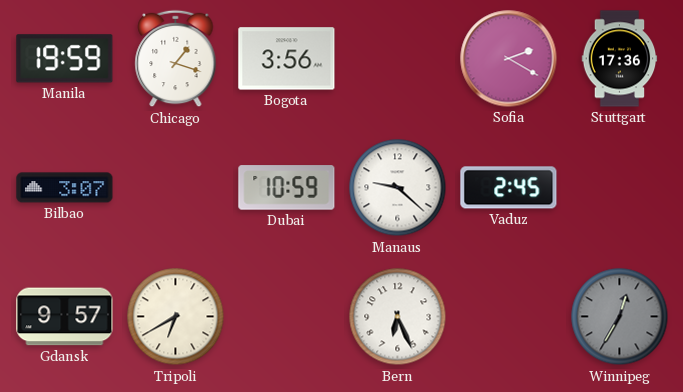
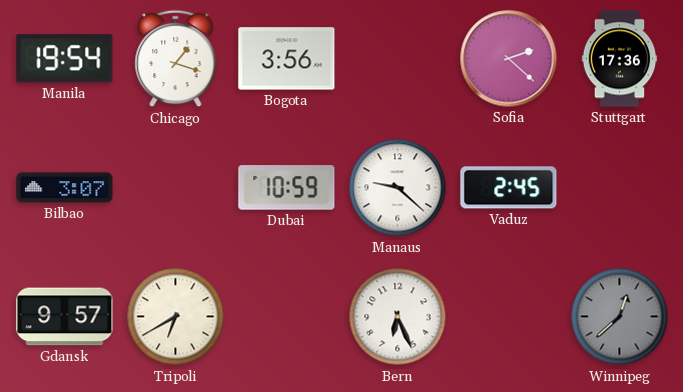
Manila: 19:59 -> 19:54
Sofia: 2:20 -> 2:22
Winnipeg: 12:35 -> 12:38
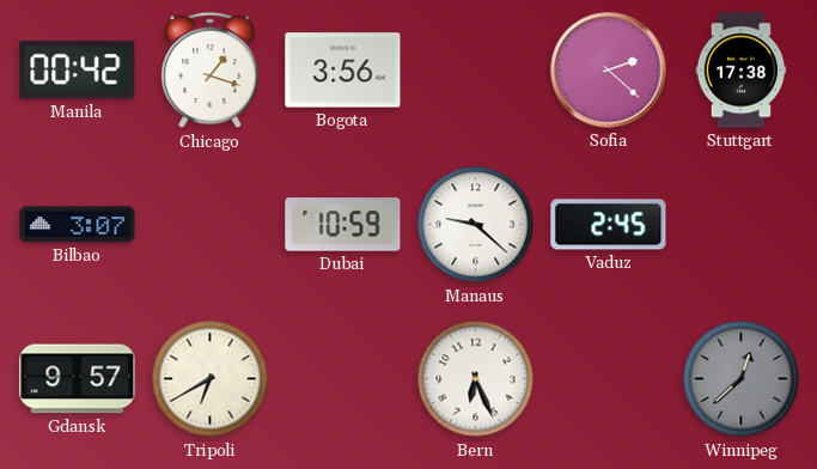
Manila: 19:54 -> 00:42
Stuttgart: 17:36 -> 17:38
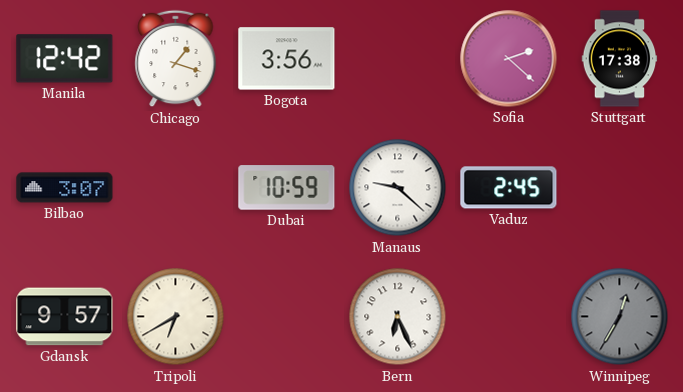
Manila: 00:42 -> 12:42
Winnipeg: 12:38 -> 12:35
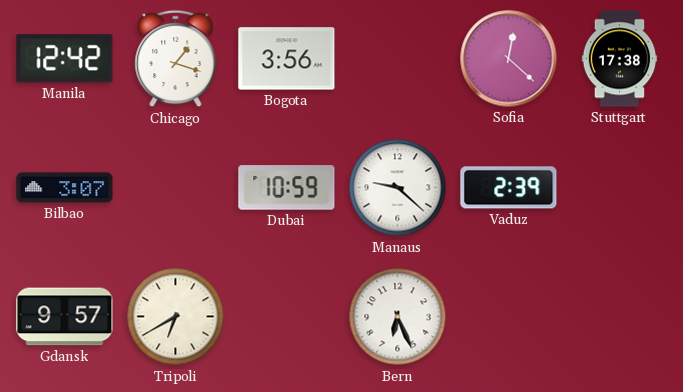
Sofia: 2:22 -> 12:22
Vaduz: 2:45 -> 2:39
Winnipeg: 12:35 -> none
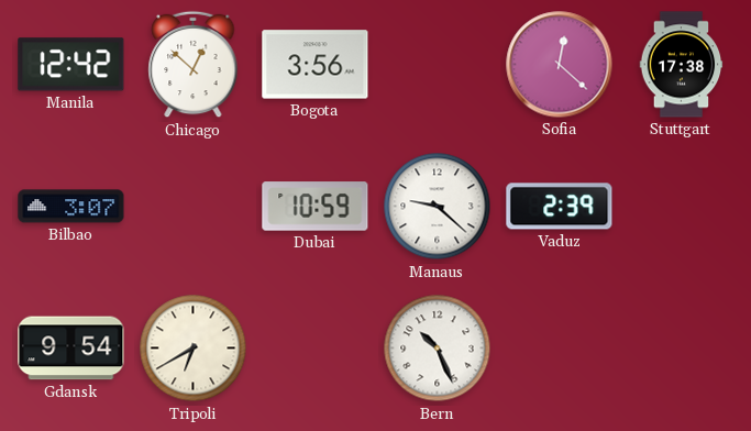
Chicago: 1:18 -> 12:52
Gdansk: 9:57 -> 9:54
Bern: 6:26 -> 10:26
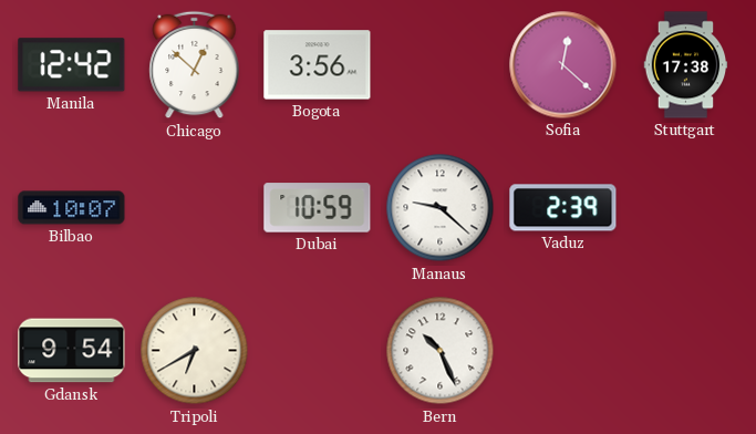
Bilbao: 3:07 -> 10:07
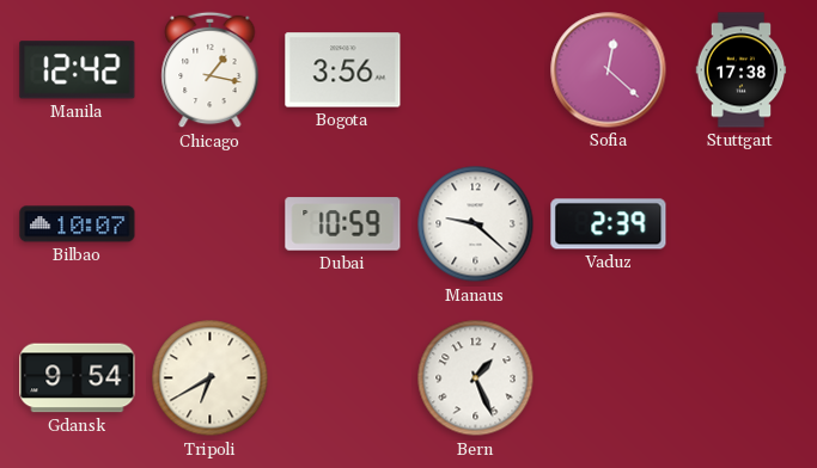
Chicago: 12:52 -> 1:17
Bern: 10:26 -> 1:26
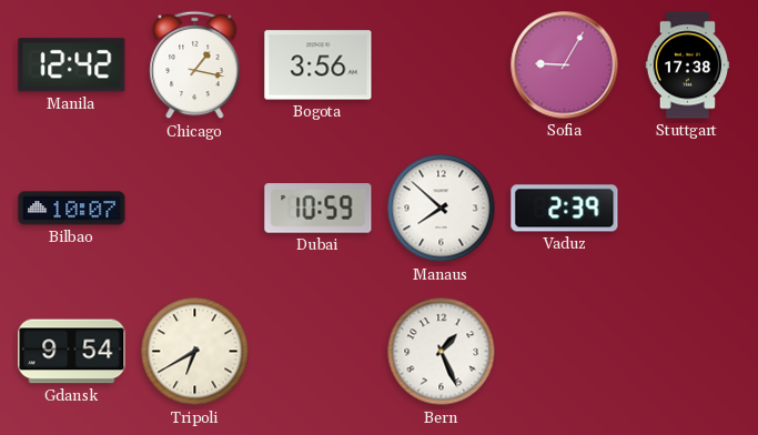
Sofia: 12:22 -> 9:05
Manaus: 9:22 -> 7:52
